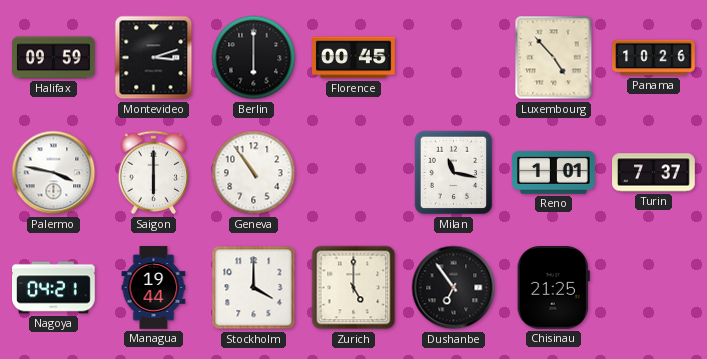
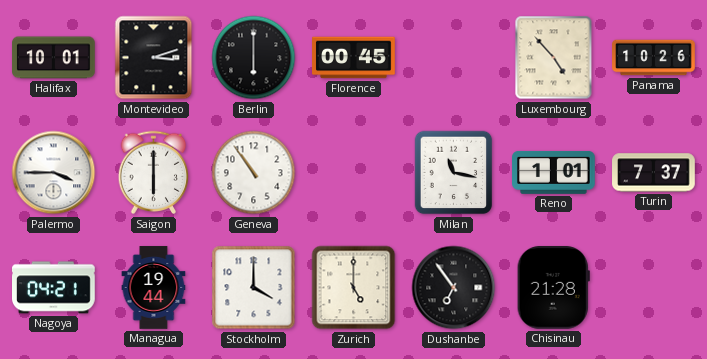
Halifax: 09:59 -> 10:01
Palermo: 3:47 -> 3:45
Chisinau: 21:25 -> 21:28
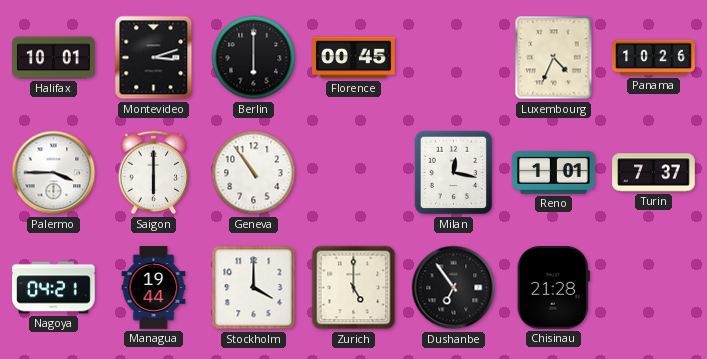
Luxembourg: 4:53 -> 4:34
Milan: 11:17 -> 12:17
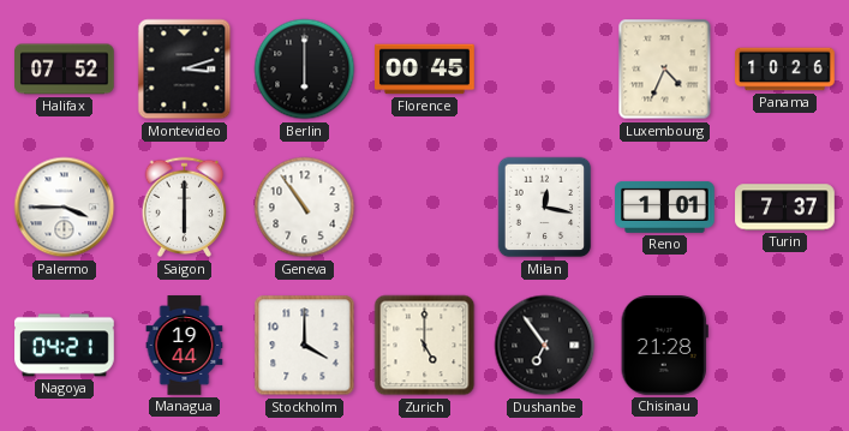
Halifax: 10:01 -> 07:52
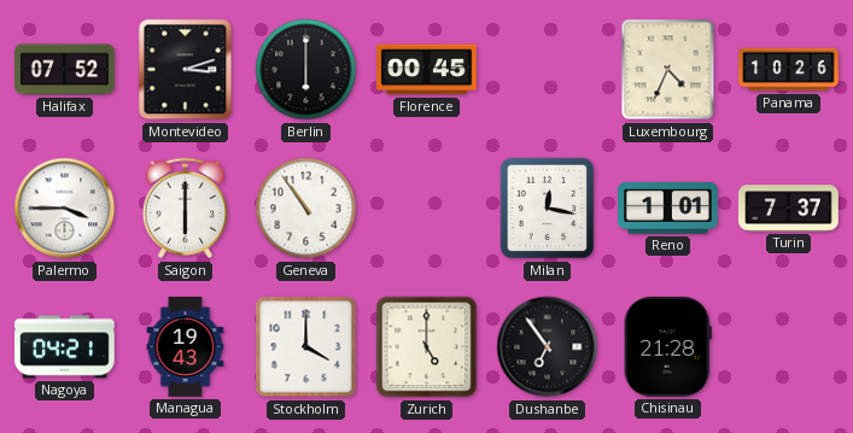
Managua: 19:44 -> 19:43
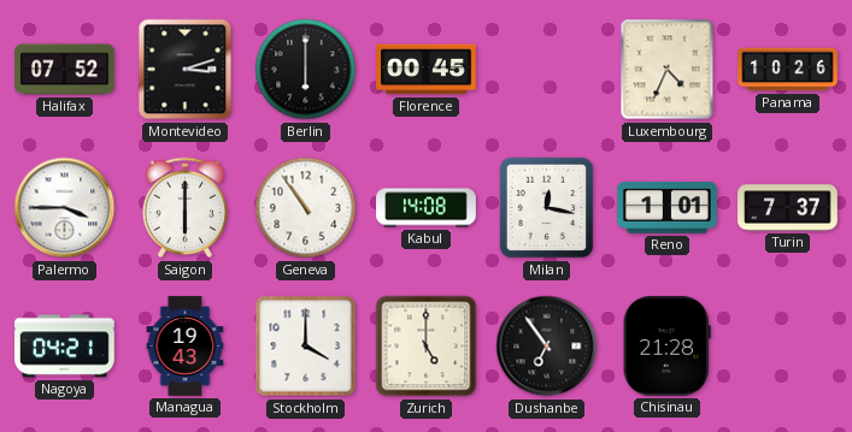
Kabul: none -> 14:08
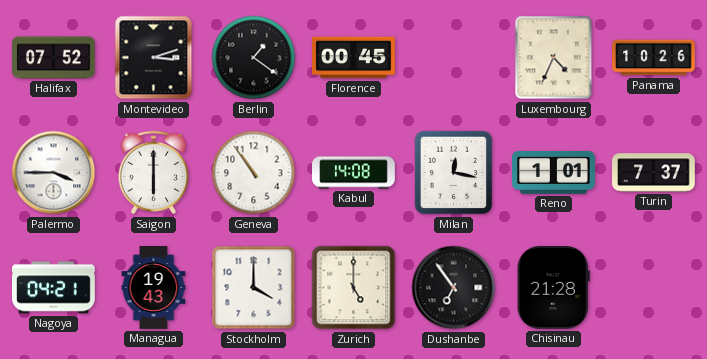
Berlin: 6:00 -> 1:21
